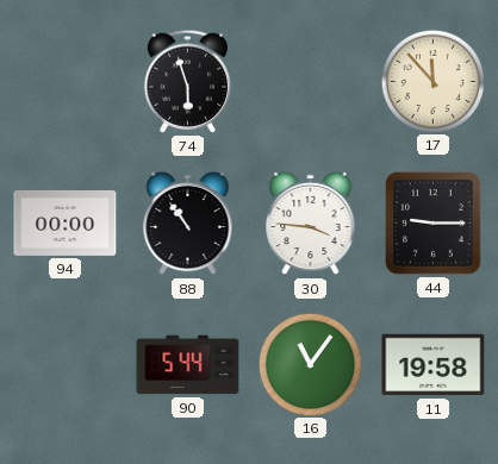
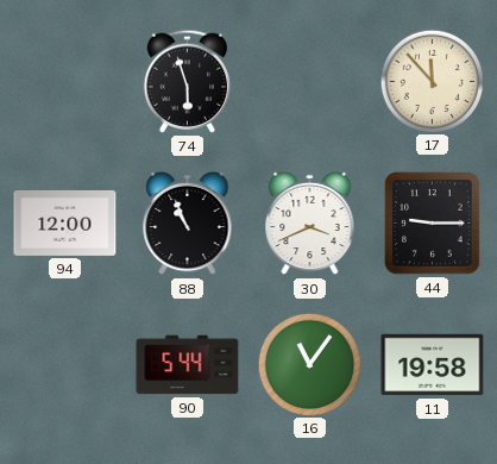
94: 00:00 -> 12:00
88: 10:54 -> 10:56
30: 3:46 -> 3:41
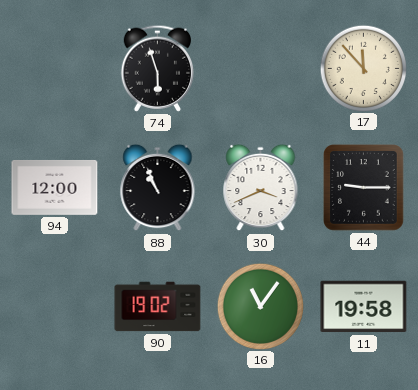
90: 5:44 -> 19:02
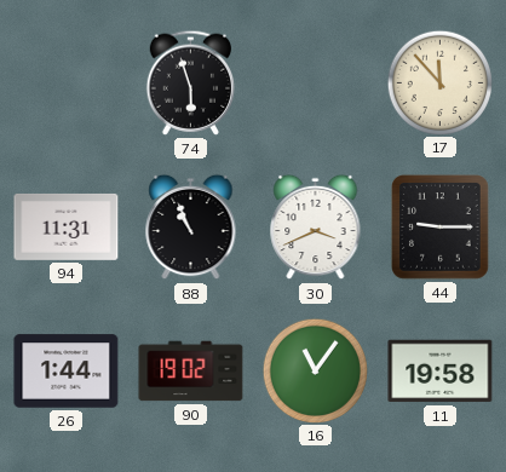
94: 12:00 -> 11:31
26: none -> 1:44
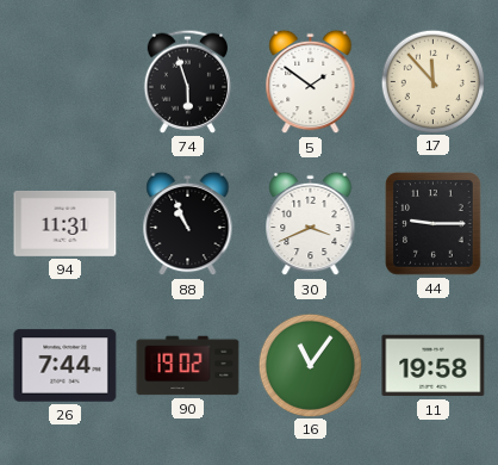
5: none -> 1:51
26: 1:44 -> 7:44
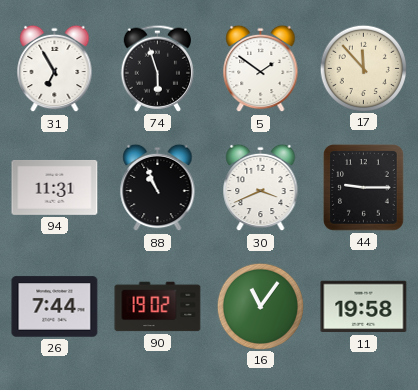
31: none -> 6:55
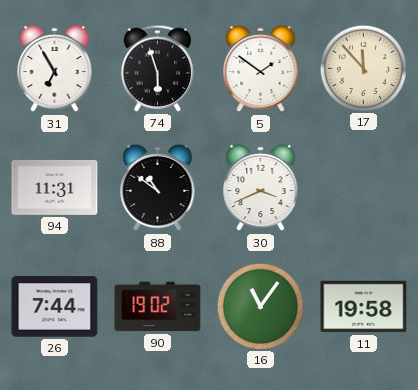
88: 10:56 -> 10:51
44: 9:15 -> none
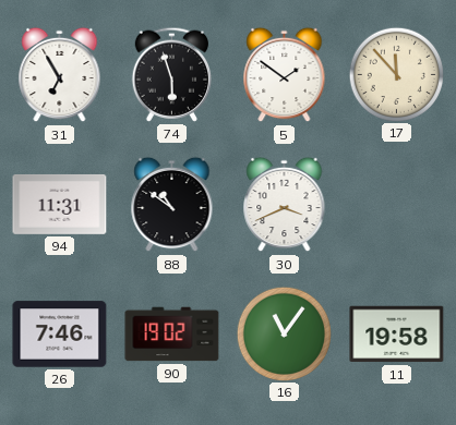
26: 7:44 -> 7:46
